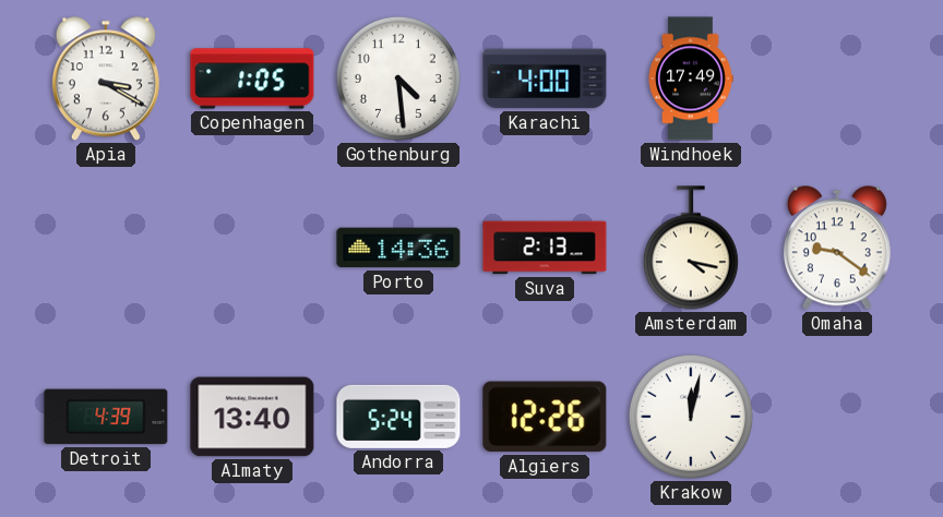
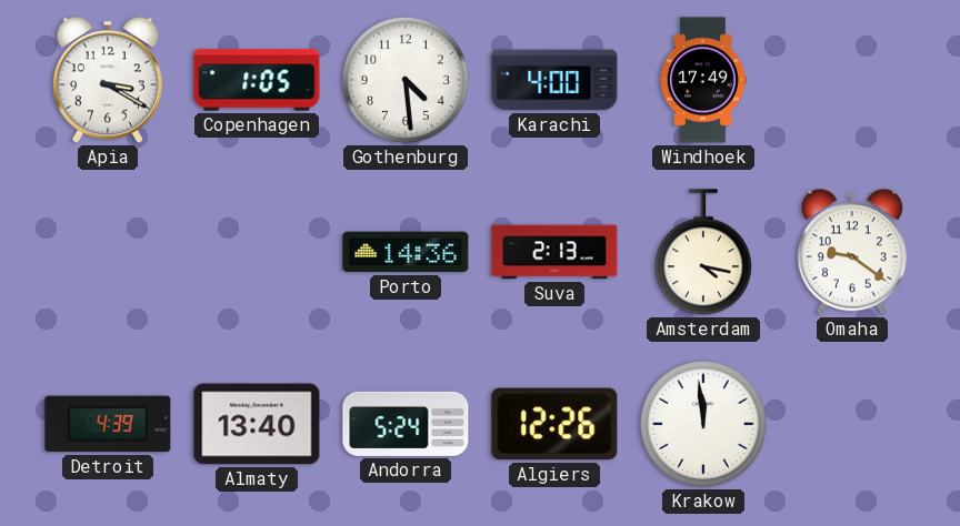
Krakow: 12:02 -> 11:59
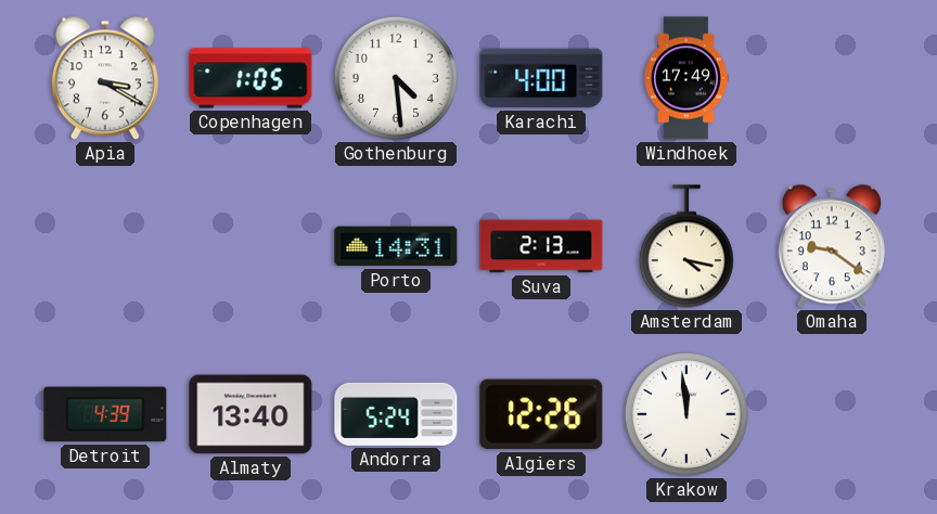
Porto: 14:36 -> 14:31
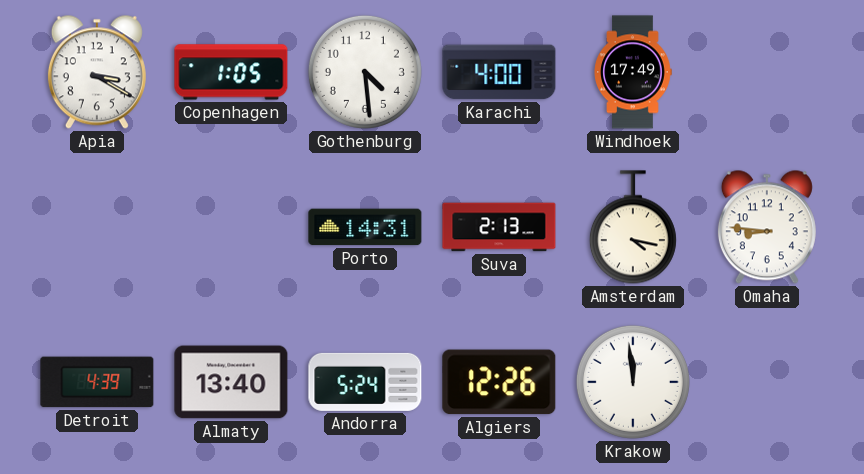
Omaha: 9:21 -> 8:46
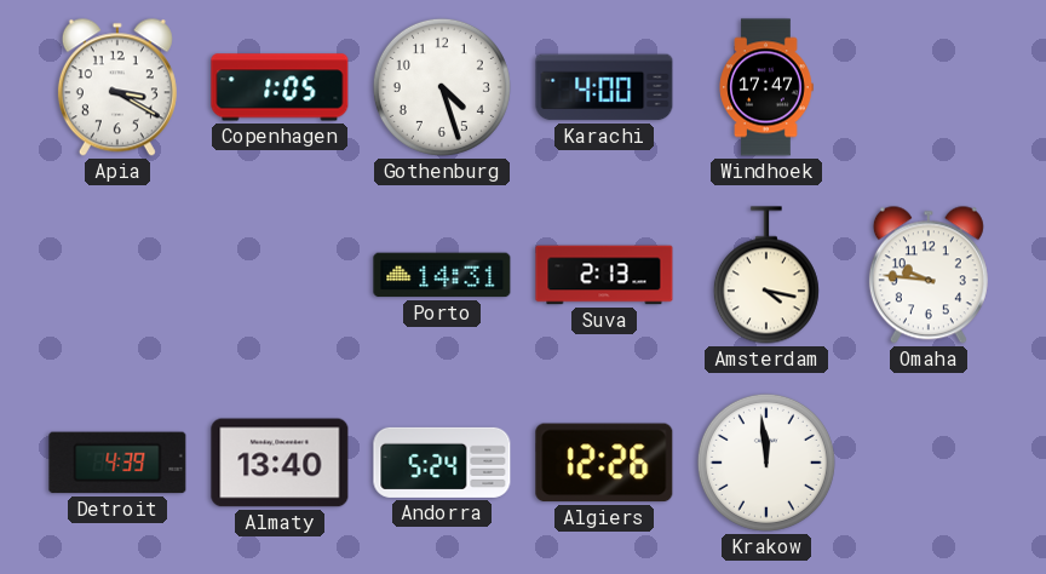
Gothenburg: 4:29 -> 4:27
Windhoek: 17:49 -> 17:47
Omaha: 8:46 -> 9:46
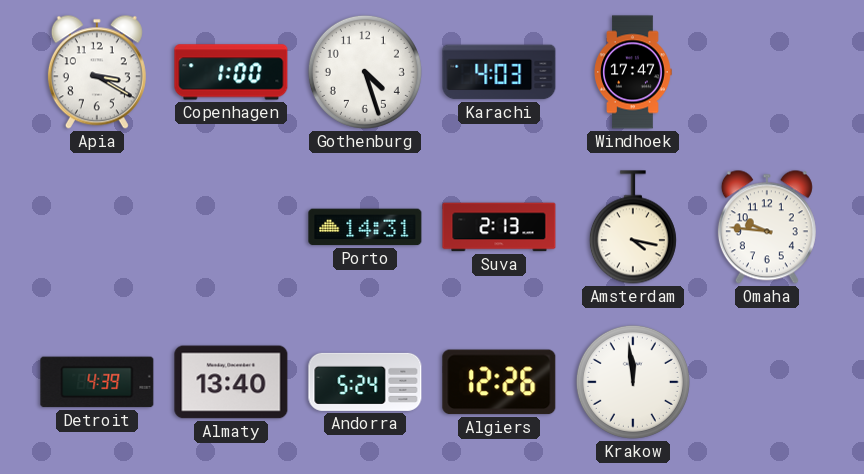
Copenhagen: 1:05 -> 1:00
Karachi: 4:00 -> 4:03
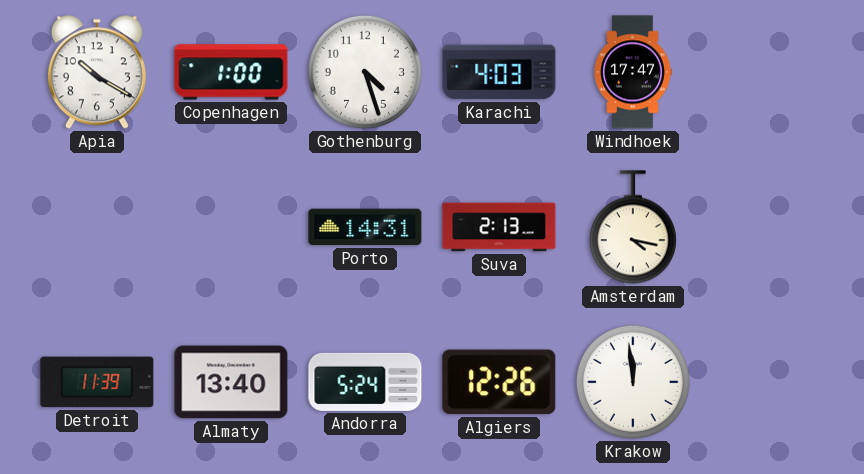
Apia: 3:20 -> 10:20
Omaha: 9:46 -> none
Detroit: 4:39 -> 11:39
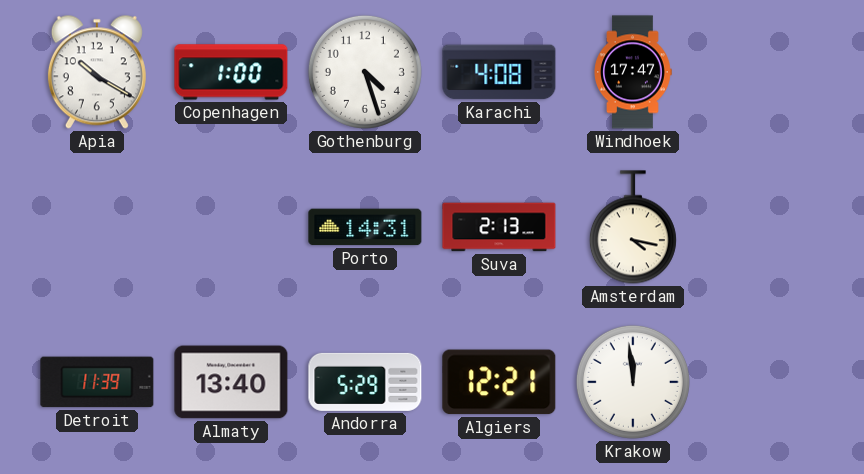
Karachi: 4:03 -> 4:08
Andorra: 5:24 -> 5:29
Algiers: 12:26 -> 12:21
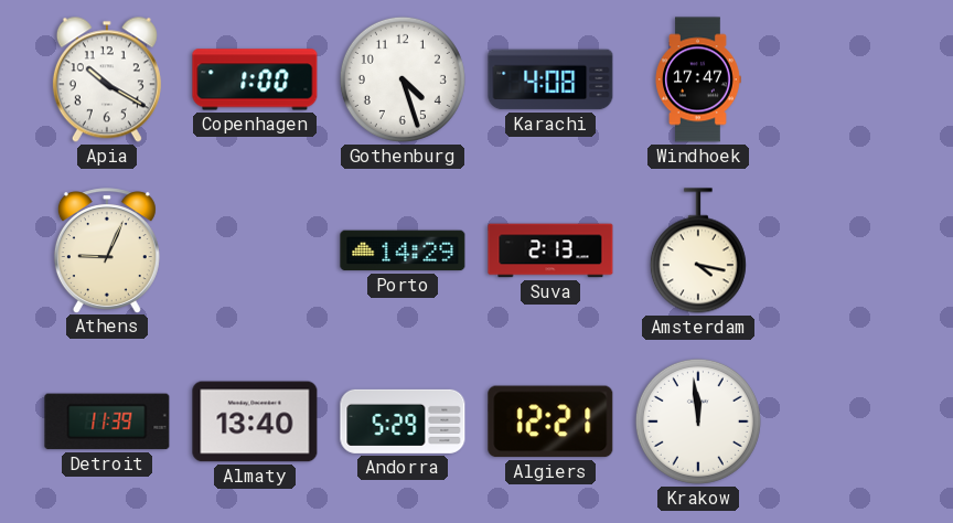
Athens: none -> 9:04
Porto: 14:31 -> 14:29
